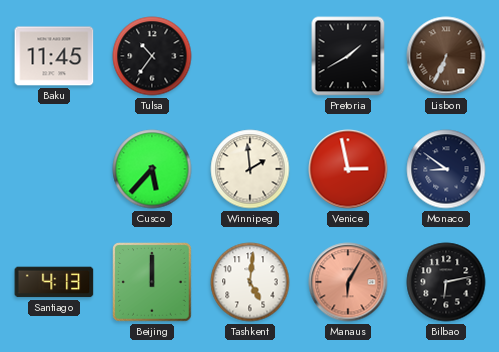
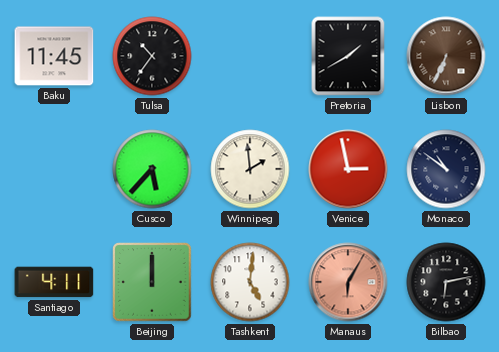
Monaco: 8:51 -> 10:51
Santiago: 4:13 -> 4:11
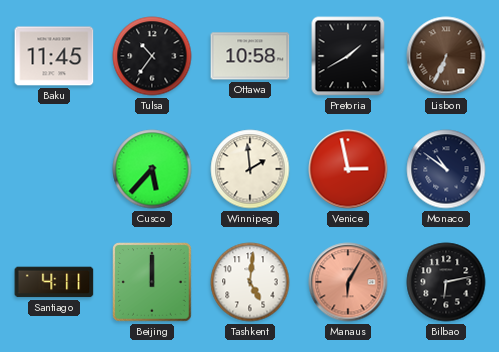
Ottawa: none -> 10:58
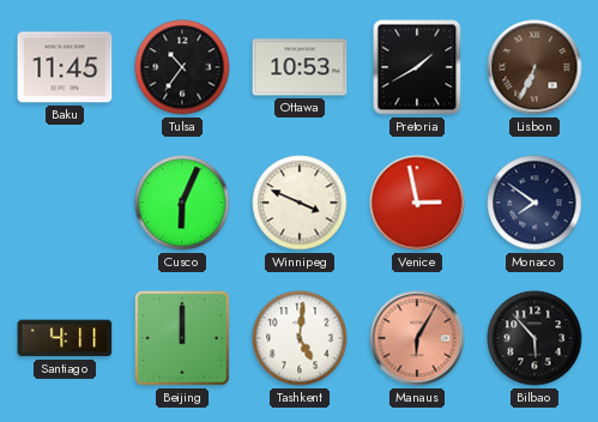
Ottawa: 10:58 -> 10:53
Cusco: 5:37 -> 6:04
Winnipeg: 1:59 -> 3:49
Monaco: 10:51 -> 7:51
Bilbao: 6:13 -> 5:53
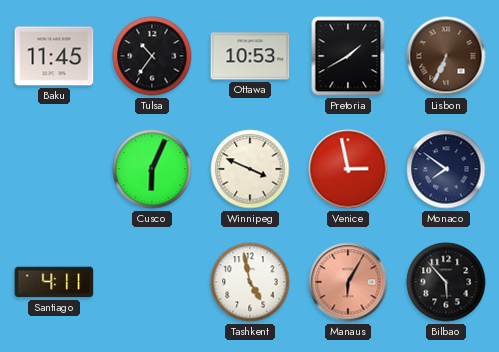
Beijing: 12:00 -> none
Tashkent: 5:01 -> 4:58
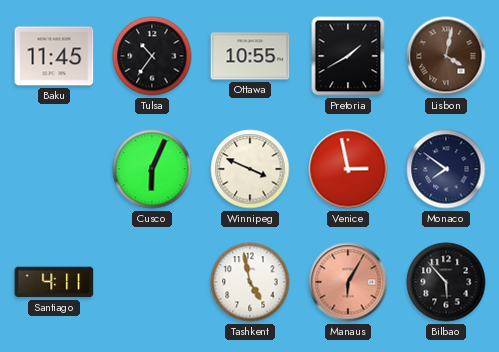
Ottawa: 10:53 -> 10:55
Lisbon: 6:34 -> 4:02
